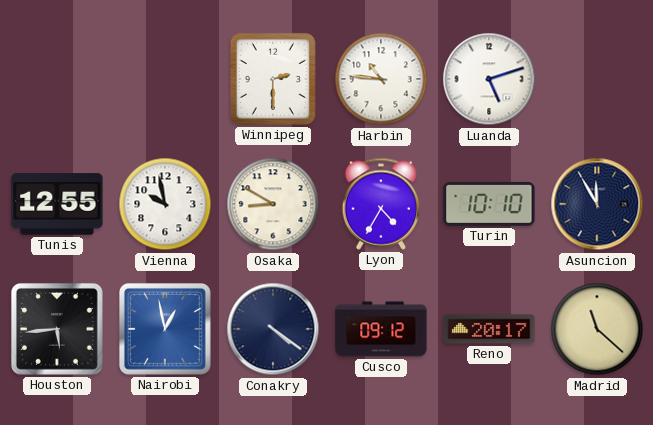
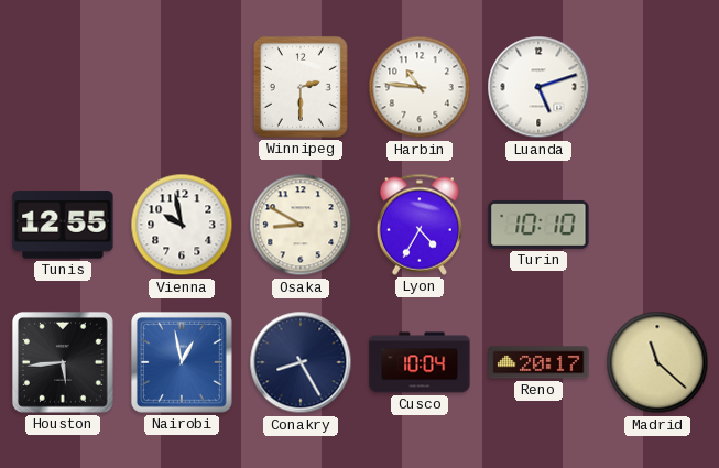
Asuncion: 11:55 -> none
Conakry: 4:21 -> 8:25
Cusco: 09:12 -> 10:04
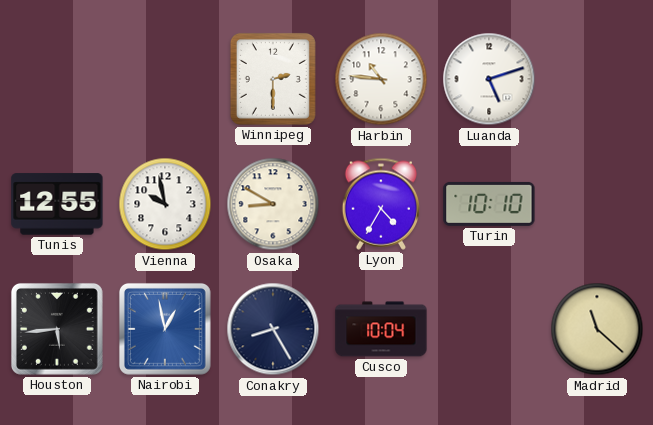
Reno: 20:17 -> none
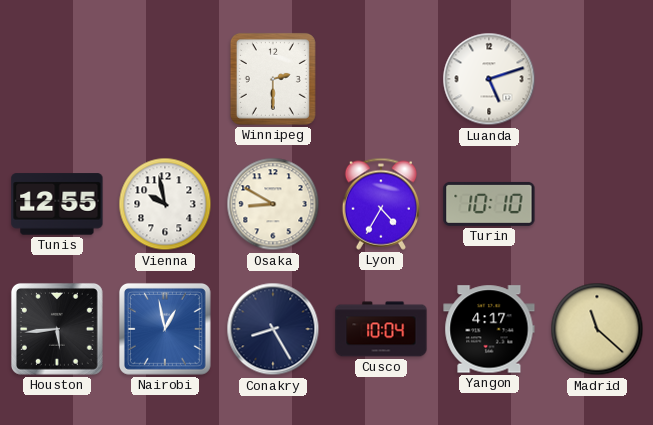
Harbin: 10:46 -> none
Yangon: none -> 4:17
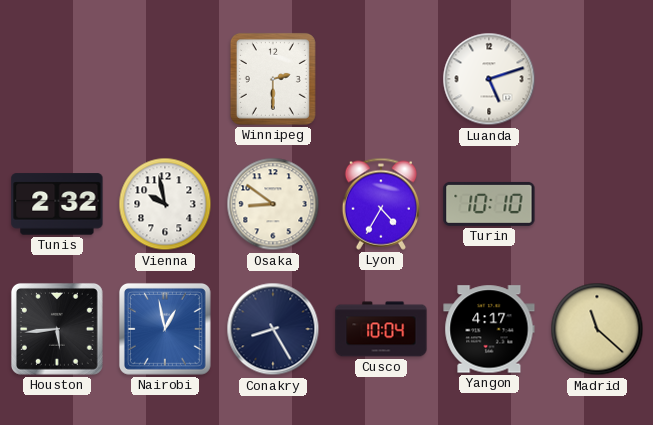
Tunis: 12:55 -> 2:32
Osaka: 8:50 -> 8:51
